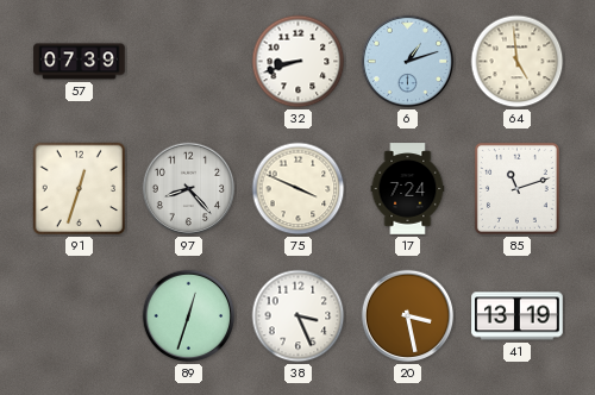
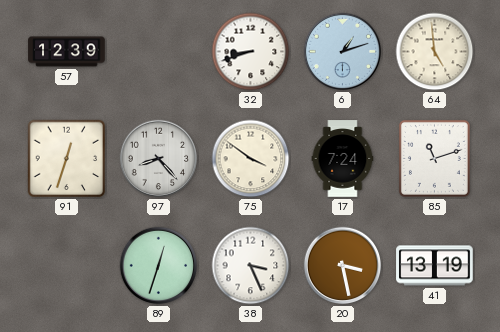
57: 07:39 -> 12:39
75: 3:49 -> 3:51
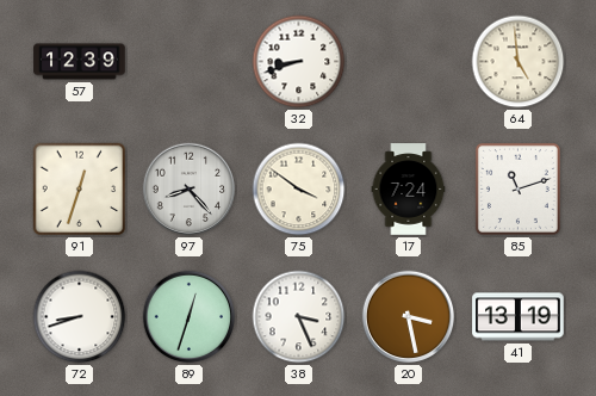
6: 1:12 -> none
72: none -> 8:42
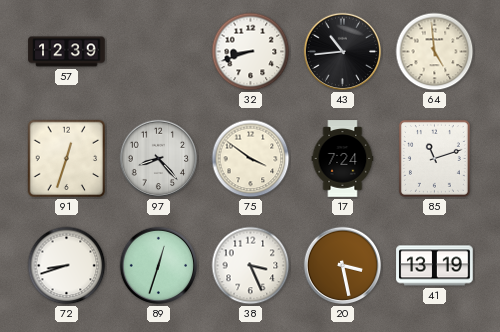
43: none -> 10:44
